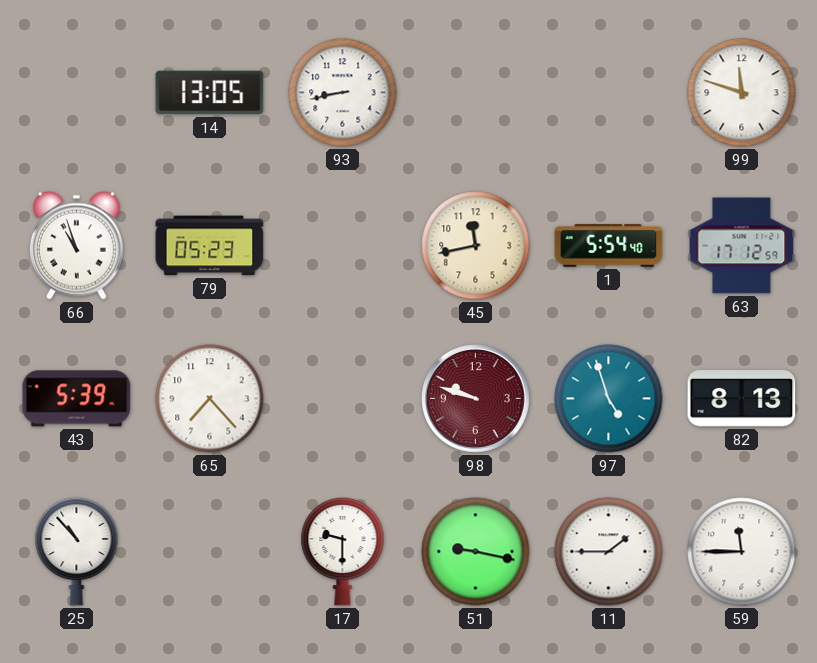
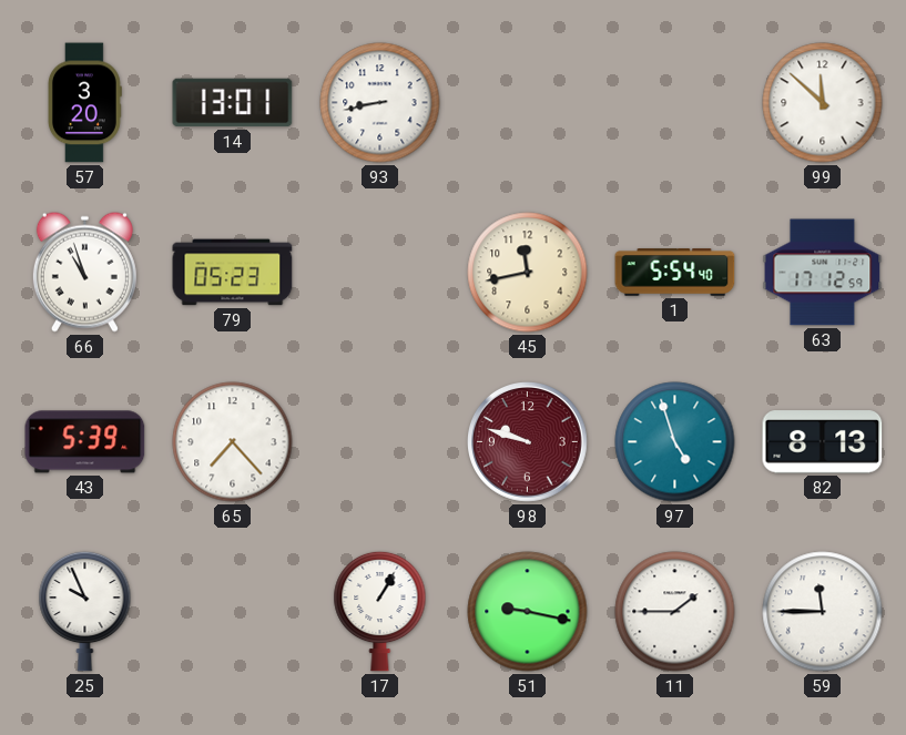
57: none -> 3:20
14: 13:05 -> 13:01
99: 11:48 -> 11:52
25: 10:53 -> 9:56
17: 9:30 -> 1:05
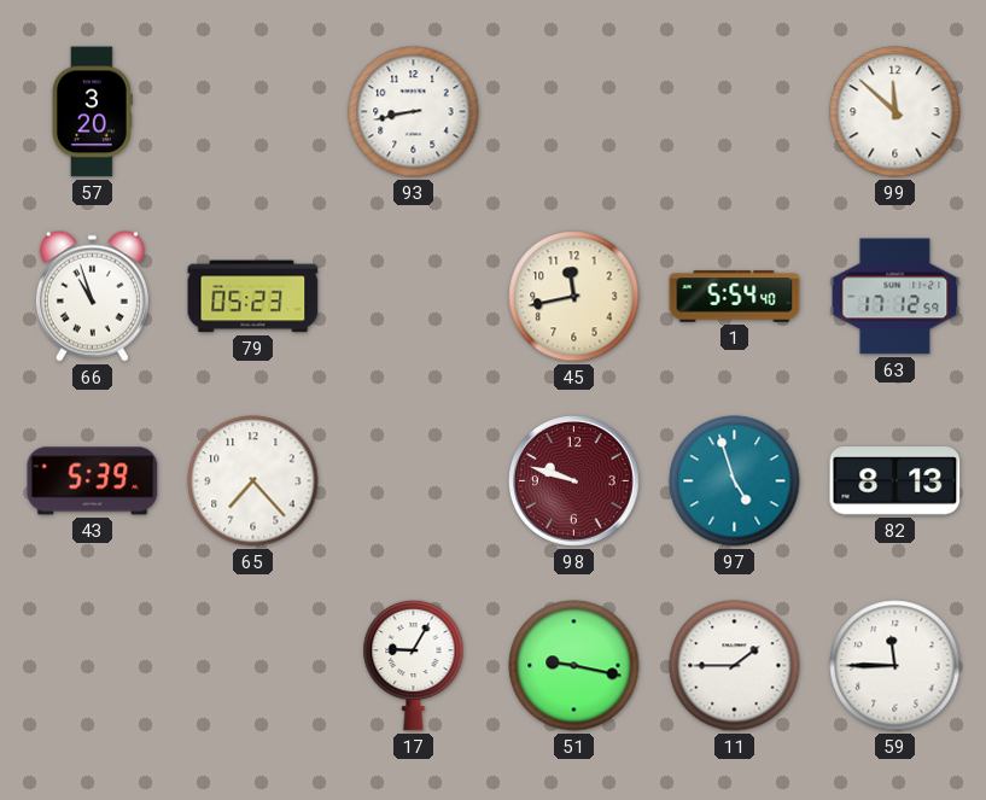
14: 13:01 -> none
25: 9:56 -> none
17: 1:05 -> 9:05
